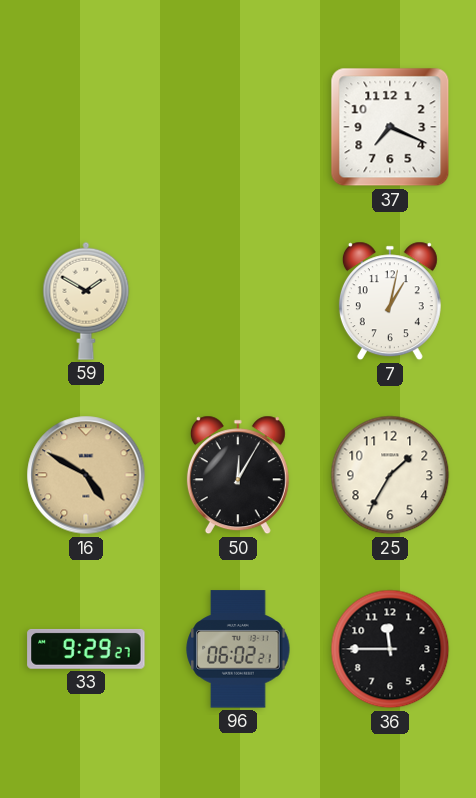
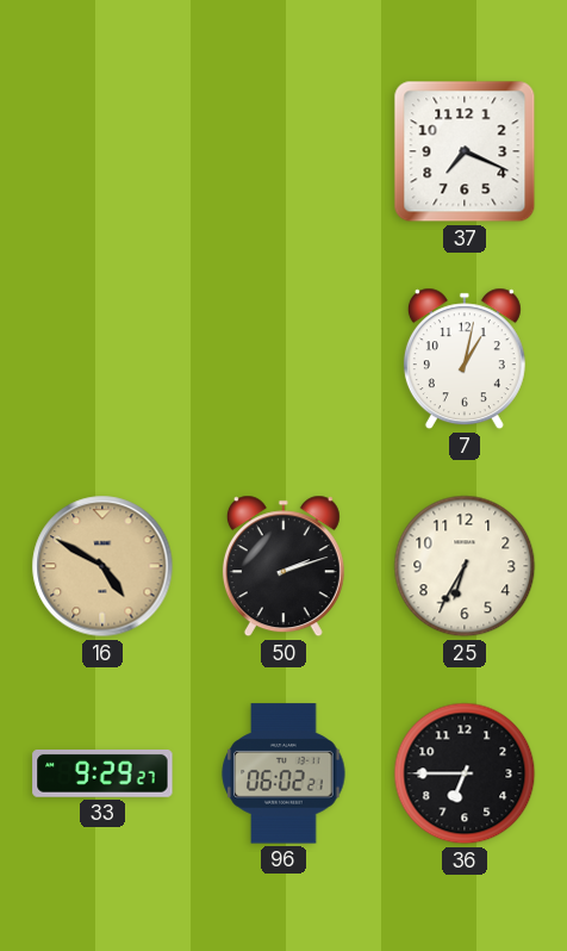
59: 1:50 -> none
50: 12:05 -> 2:12
25: 1:35 -> 6:35
36: 11:45 -> 6:45
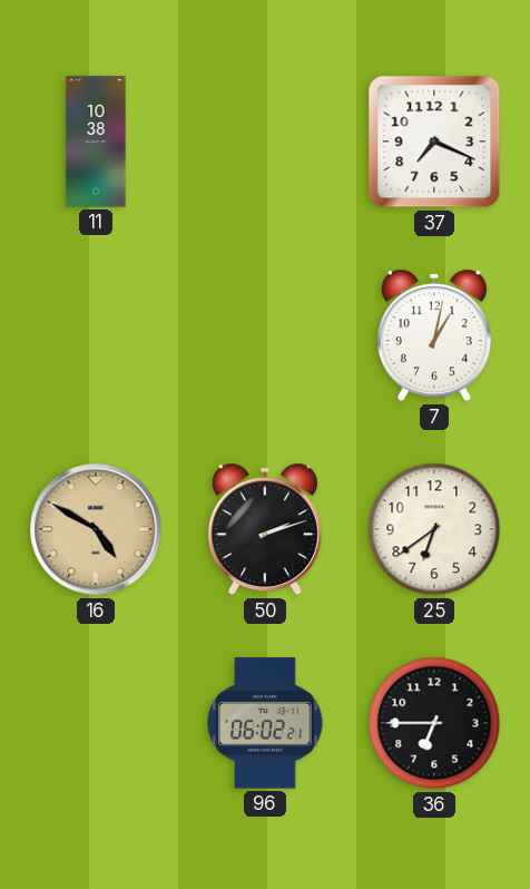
11: none -> 10:38
25: 6:35 -> 6:39
33: 9:29 -> none
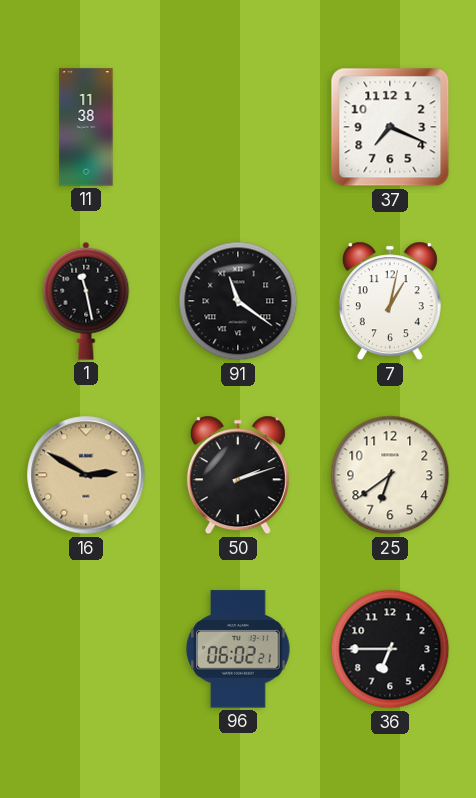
11: 10:38 -> 11:38
1: none -> 11:28
91: none -> 11:21
16: 4:50 -> 2:50
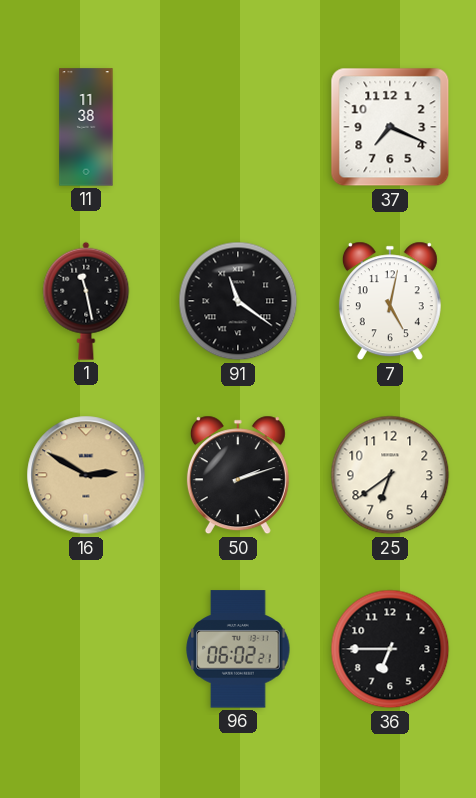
7: 1:02 -> 5:02
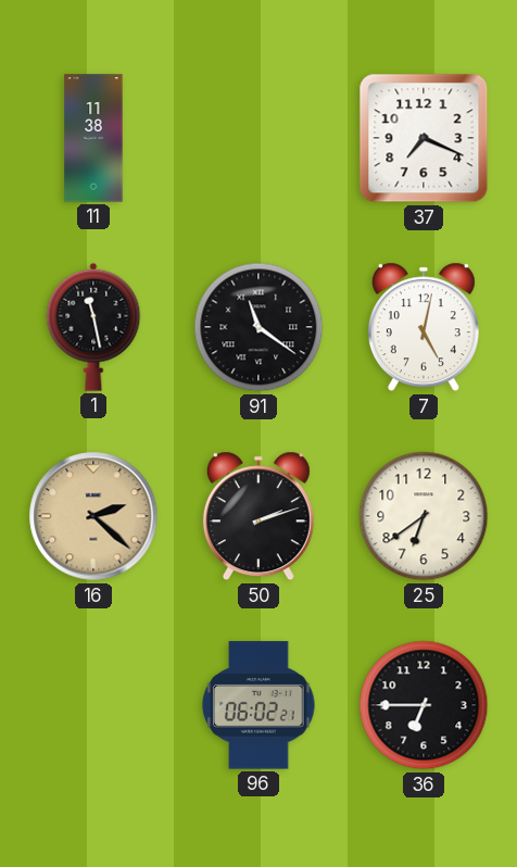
16: 2:50 -> 2:22
